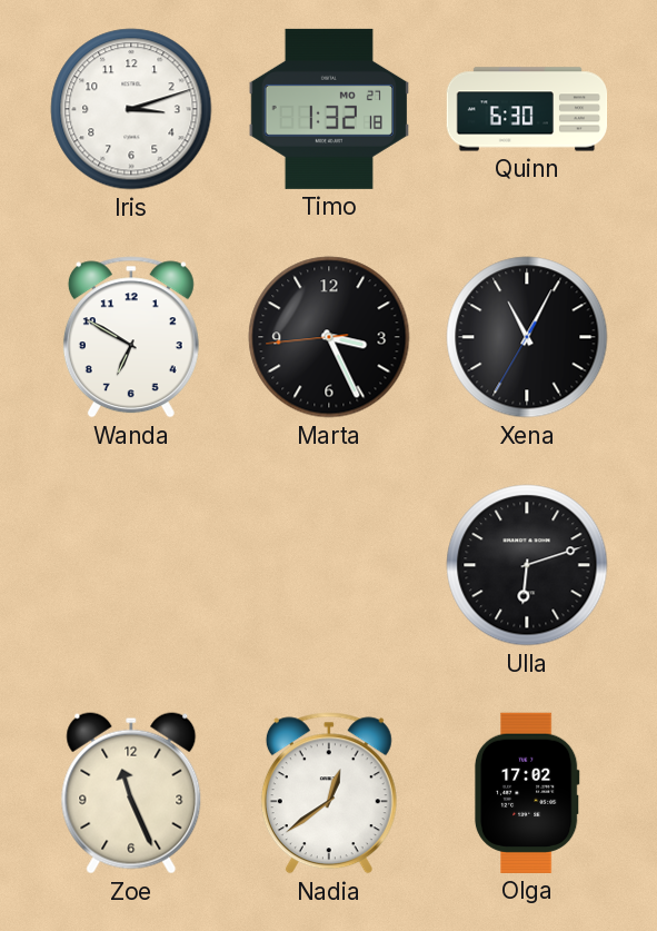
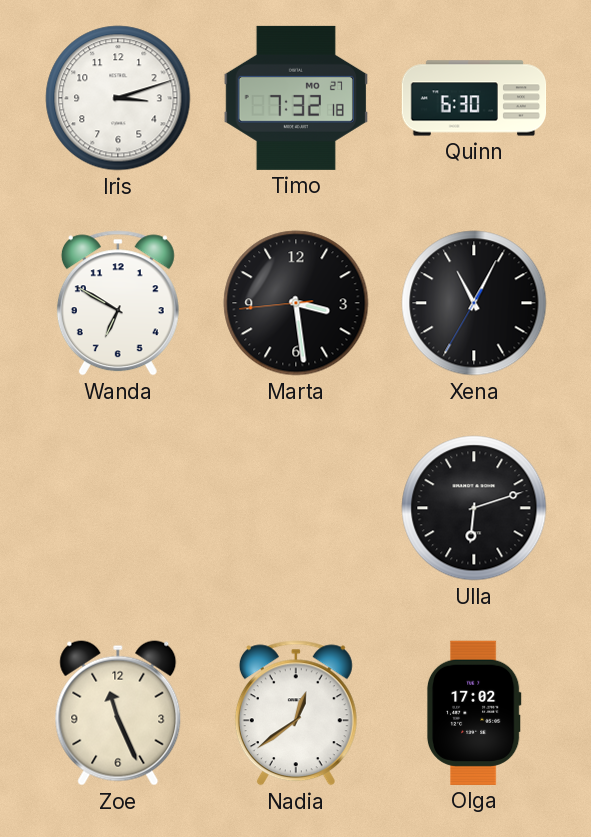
Timo: 1:32 -> 7:32
Marta: 3:25 -> 3:28
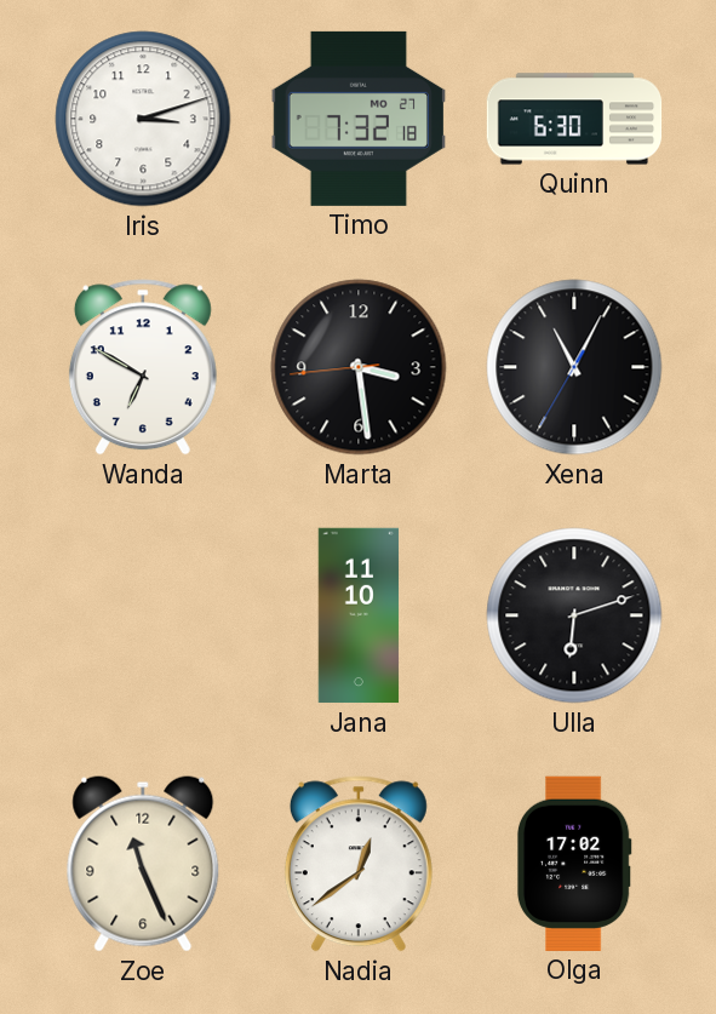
Jana: none -> 11:10
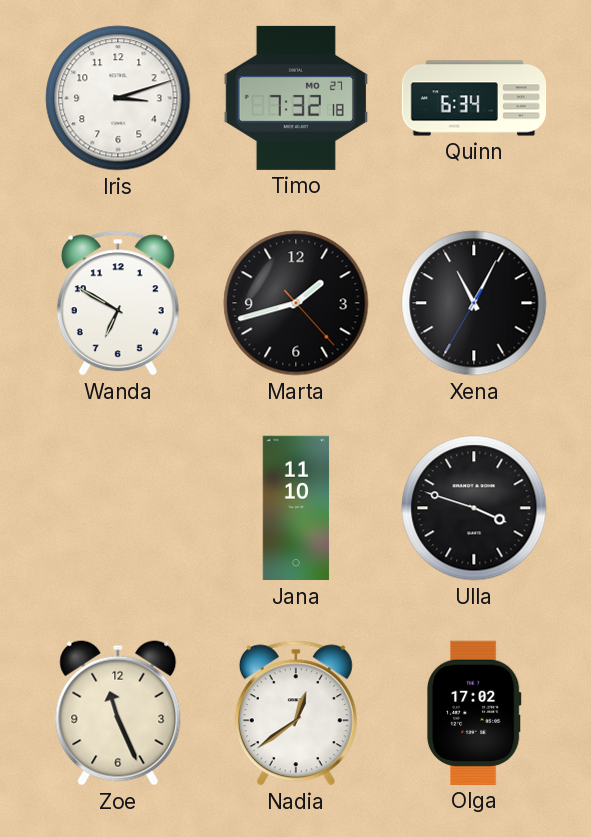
Quinn: 6:30 -> 6:34
Marta: 3:28 -> 1:42
Ulla: 6:12 -> 3:48
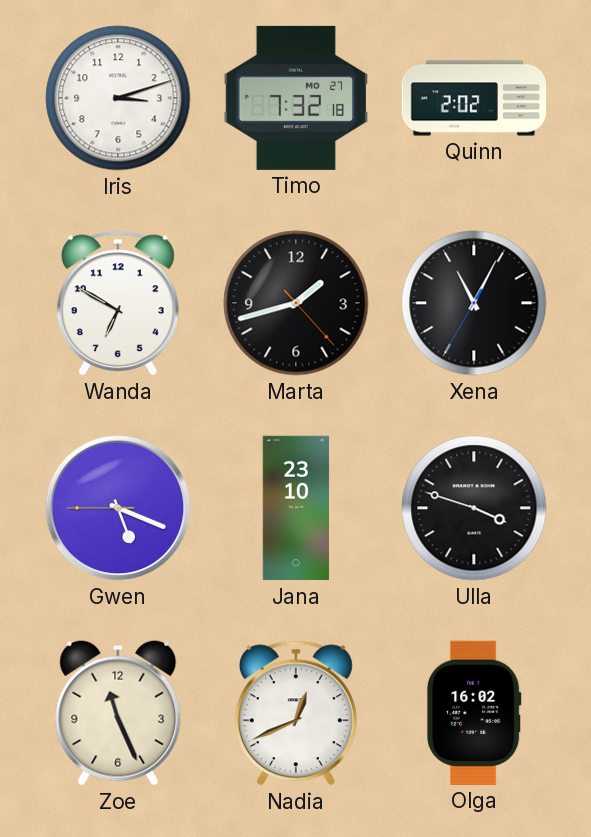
Quinn: 6:34 -> 2:02
Gwen: none -> 5:18
Jana: 11:10 -> 23:10
Nadia: 12:39 -> 12:41
Olga: 17:02 -> 16:02
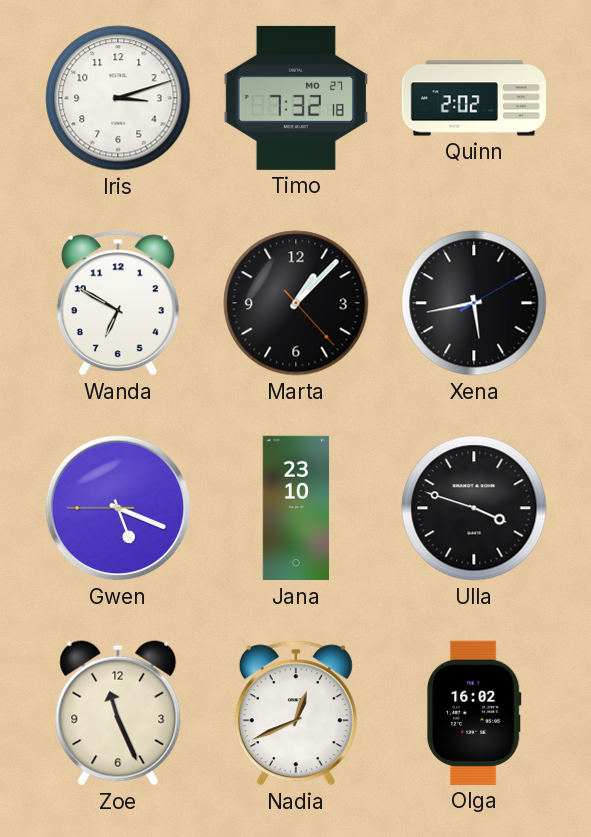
Marta: 1:42 -> 1:07
Xena: 11:04 -> 5:43
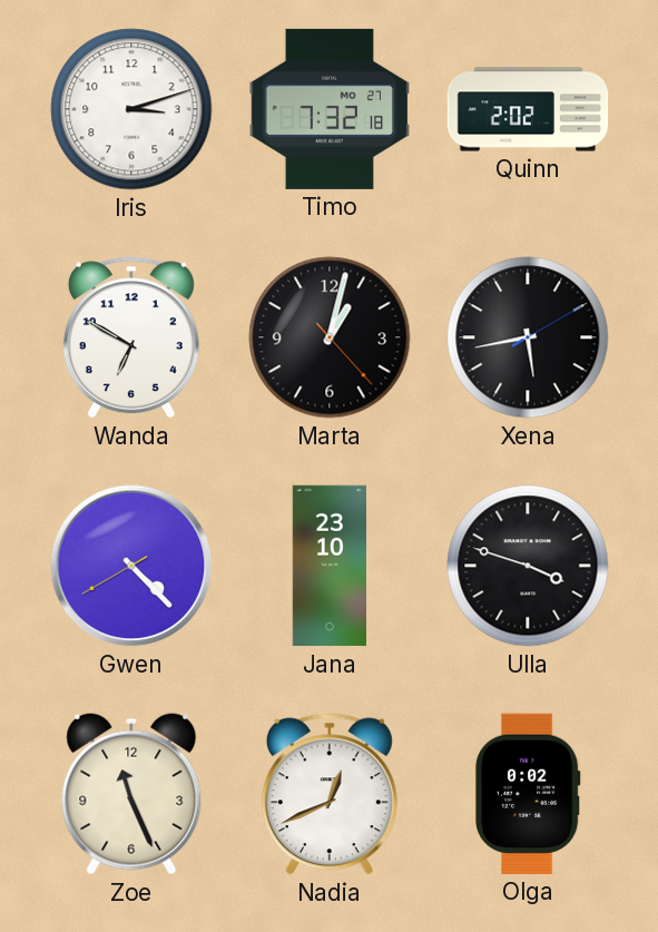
Marta: 1:07 -> 1:02
Gwen: 5:18 -> 4:22
Olga: 16:02 -> 0:02
